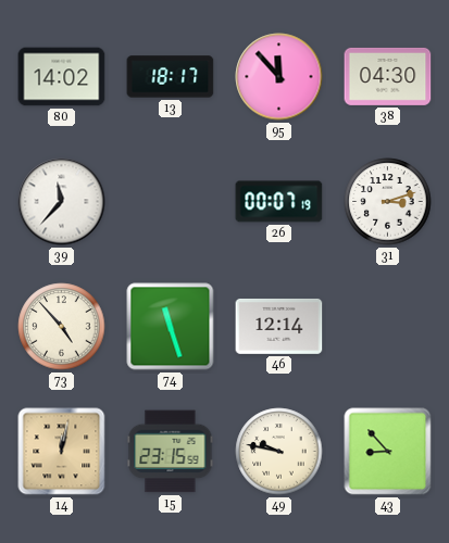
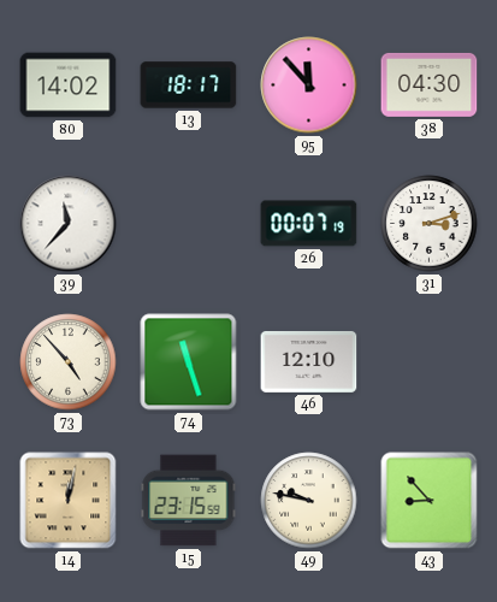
46: 12:14 -> 12:10
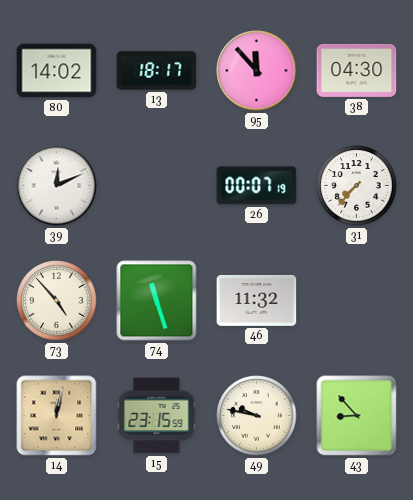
39: 11:37 -> 12:11
31: 3:12 -> 7:37
46: 12:10 -> 11:32
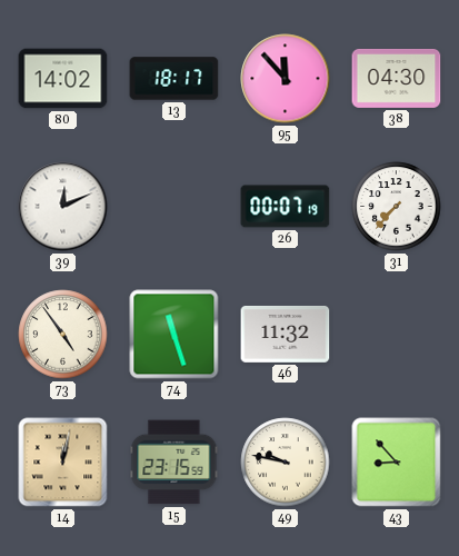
73: 4:53 -> 4:54
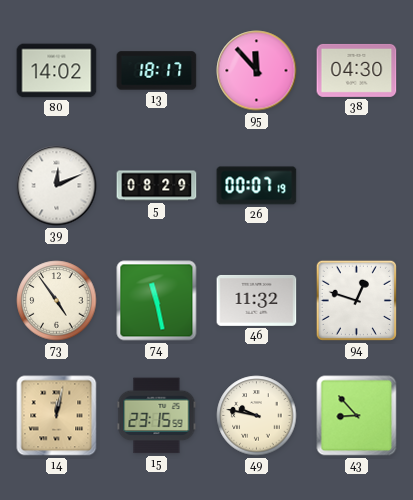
5: none -> 08:29
31: 7:37 -> none
74: 11:27 -> 11:28
94: none -> 12:48
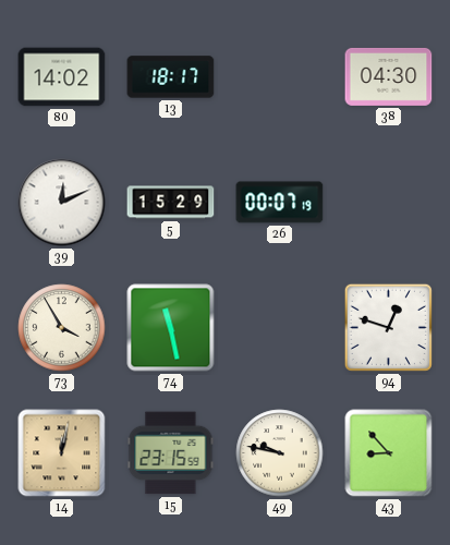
95: 11:53 -> none
5: 08:29 -> 15:29
73: 4:54 -> 3:55
46: 11:32 -> none
